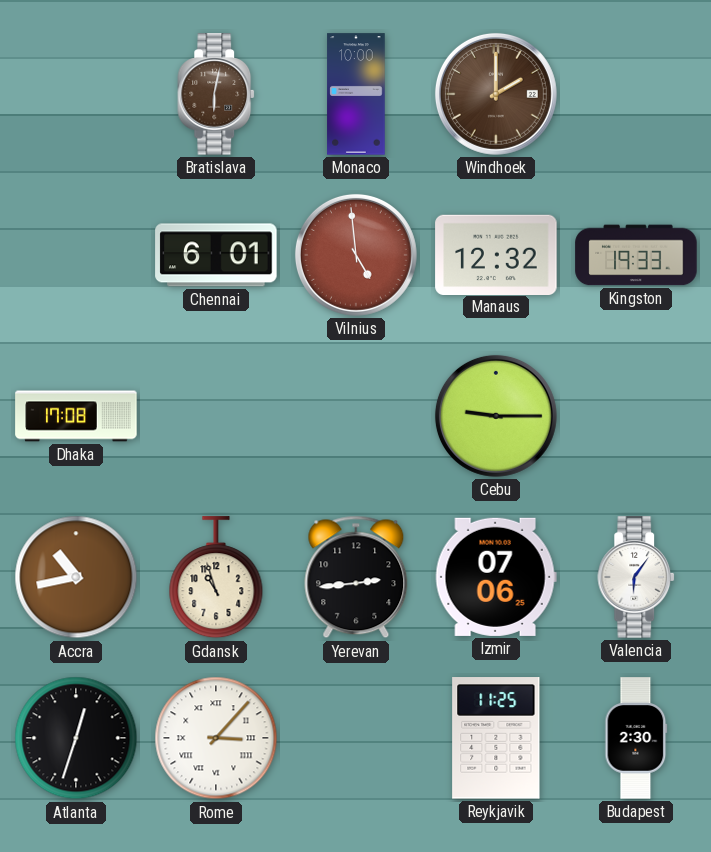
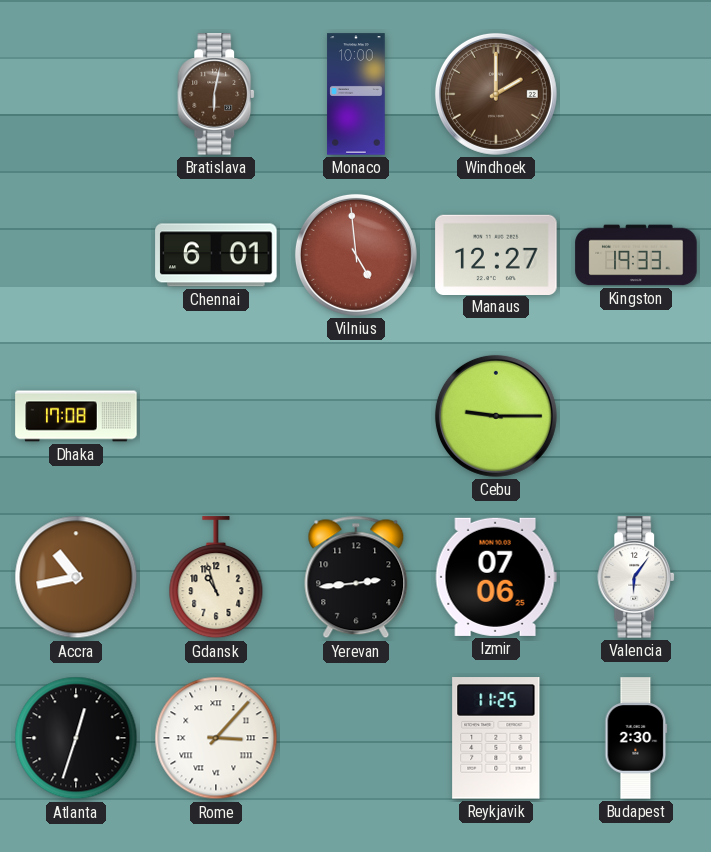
Manaus: 12:32 -> 12:27
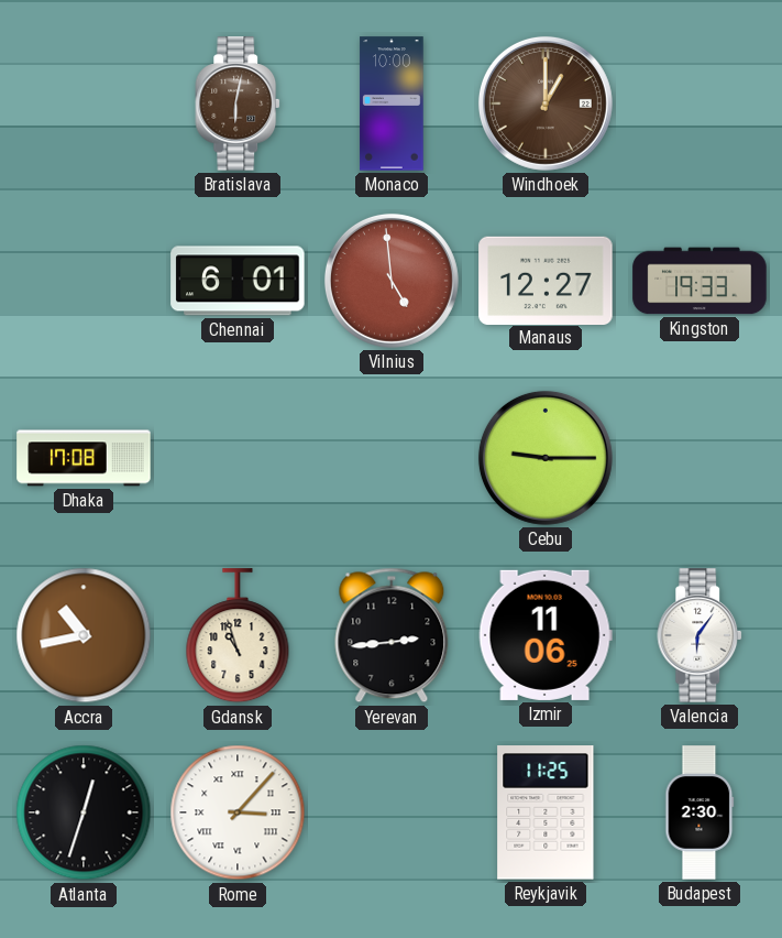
Windhoek: 2:00 -> 1:00
Izmir: 07:06 -> 11:06
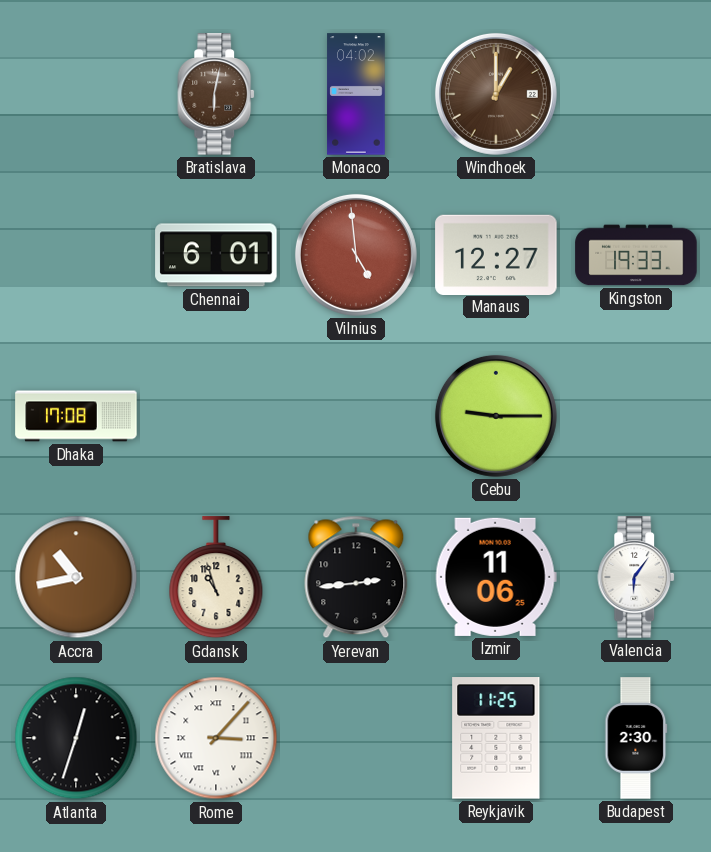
Monaco: 10:00 -> 04:02
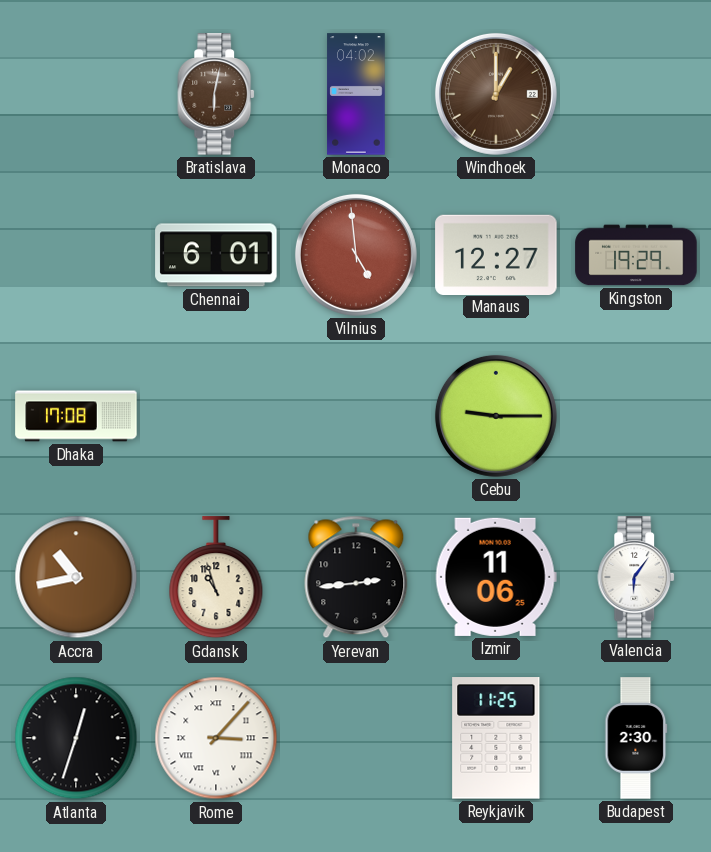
Kingston: 19:33 -> 19:29
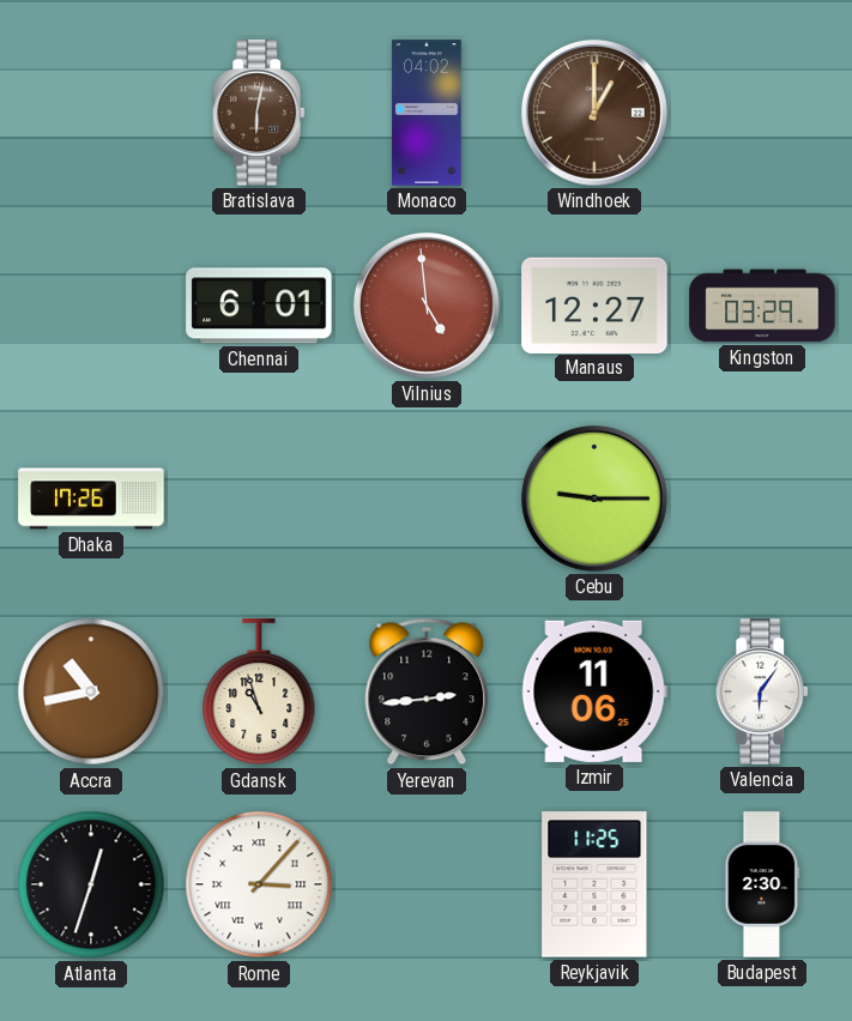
Kingston: 19:29 -> 03:29
Dhaka: 17:08 -> 17:26
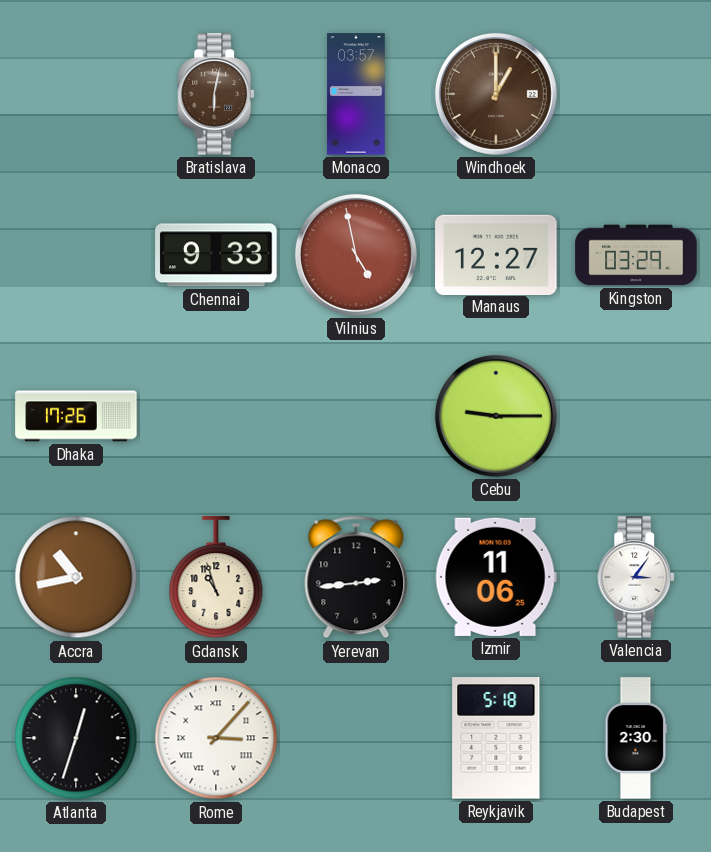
Monaco: 04:02 -> 03:57
Chennai: 6:01 -> 9:33
Vilnius: 4:59 -> 4:58
Valencia: 6:06 -> 3:06
Reykjavik: 11:25 -> 5:18
